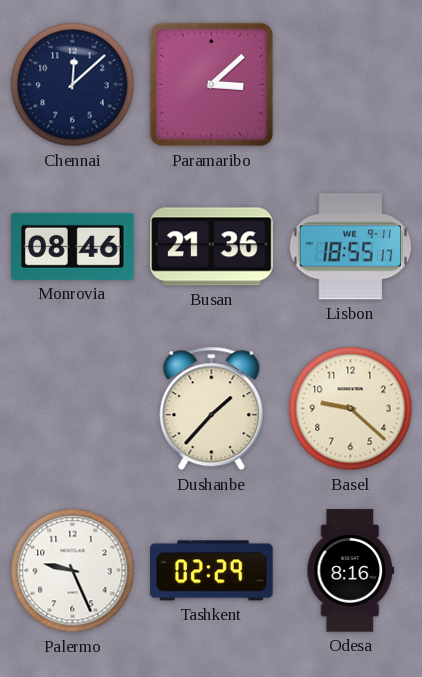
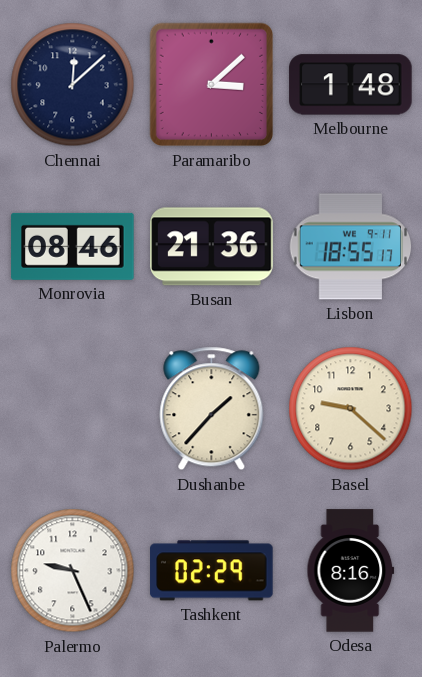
Melbourne: none -> 1:48
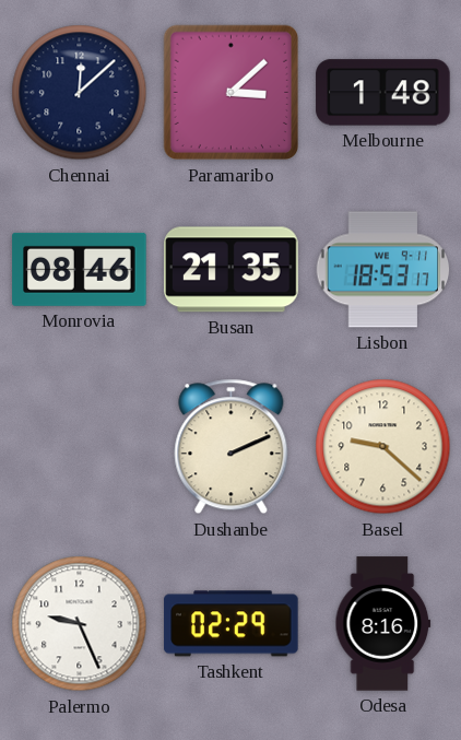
Busan: 21:36 -> 21:35
Lisbon: 18:55 -> 18:53
Dushanbe: 1:37 -> 2:11
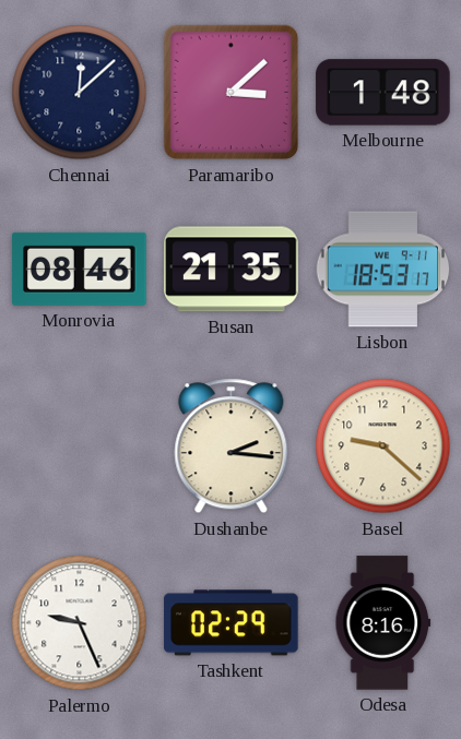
Dushanbe: 2:11 -> 2:16
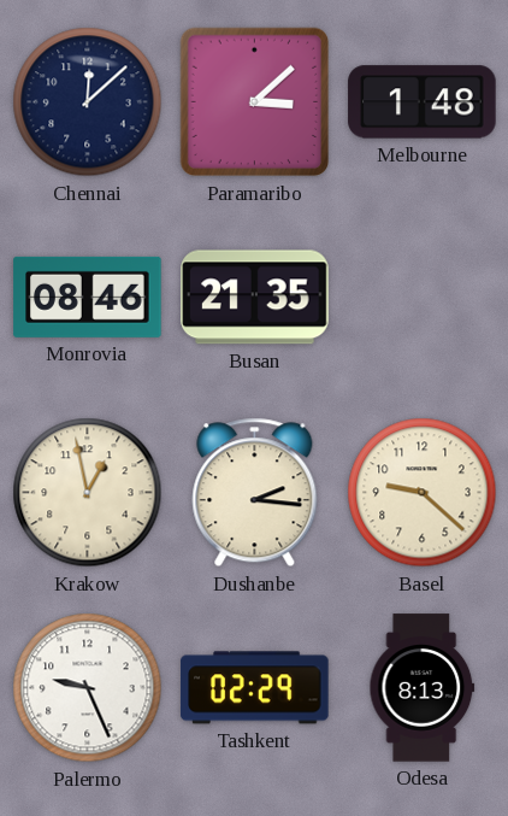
Lisbon: 18:53 -> none
Krakow: none -> 12:58
Odesa: 8:16 -> 8:13
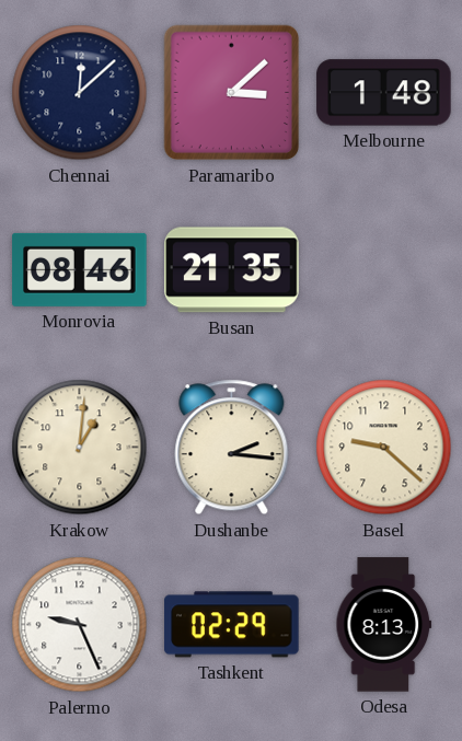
Krakow: 12:58 -> 1:01
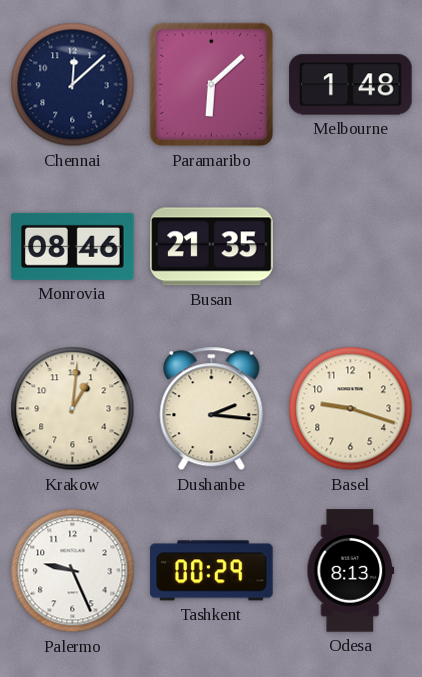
Paramaribo: 3:08 -> 6:08
Basel: 9:22 -> 9:18
Tashkent: 02:29 -> 00:29
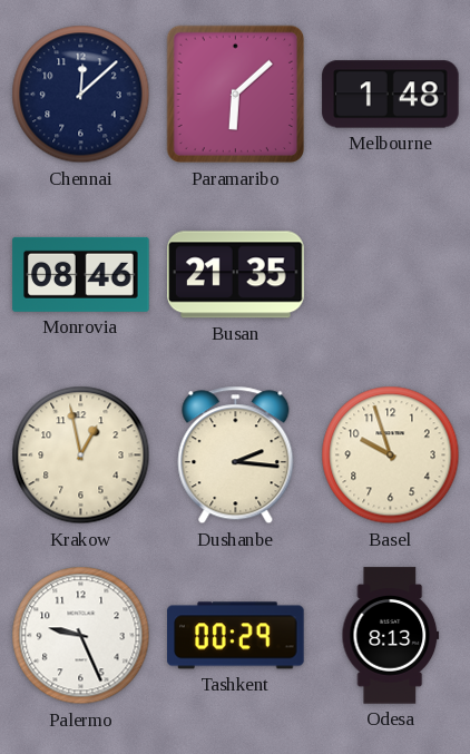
Krakow: 1:01 -> 12:58
Basel: 9:18 -> 9:57
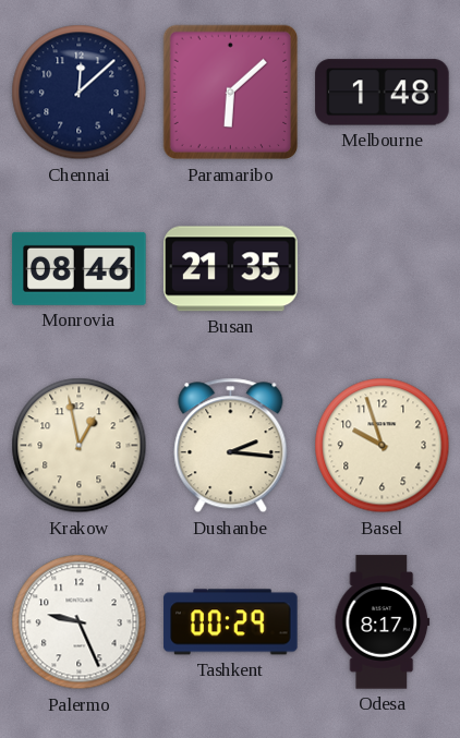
Odesa: 8:13 -> 8:17
